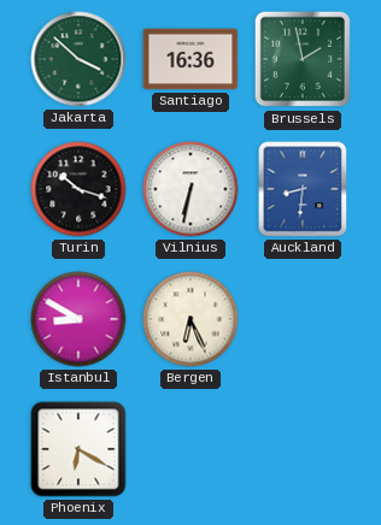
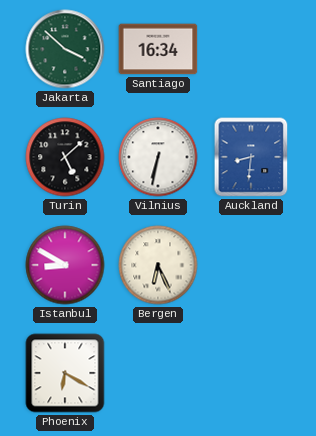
Santiago: 16:36 -> 16:34
Brussels: 1:58 -> none
Turin: 10:18 -> 5:08
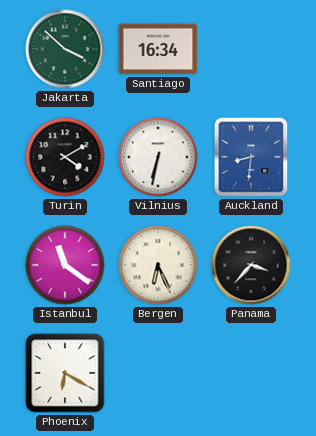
Turin: 5:08 -> 4:10
Istanbul: 8:50 -> 11:21
Panama: none -> 3:37
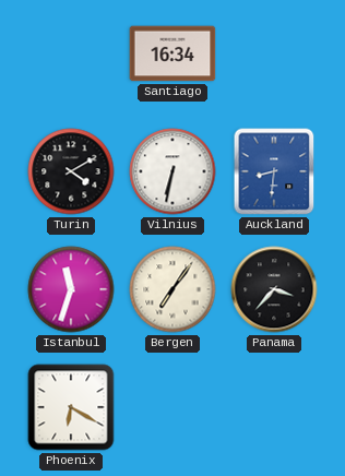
Jakarta: 3:52 -> none
Istanbul: 11:21 -> 11:33
Bergen: 6:26 -> 7:06
